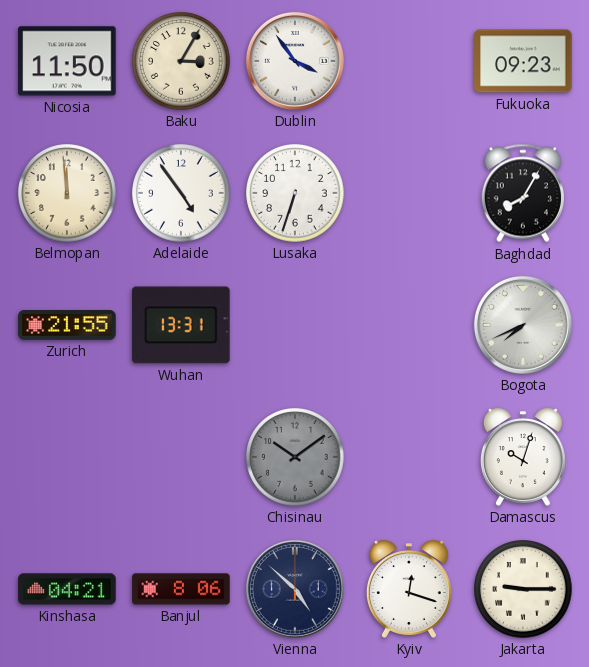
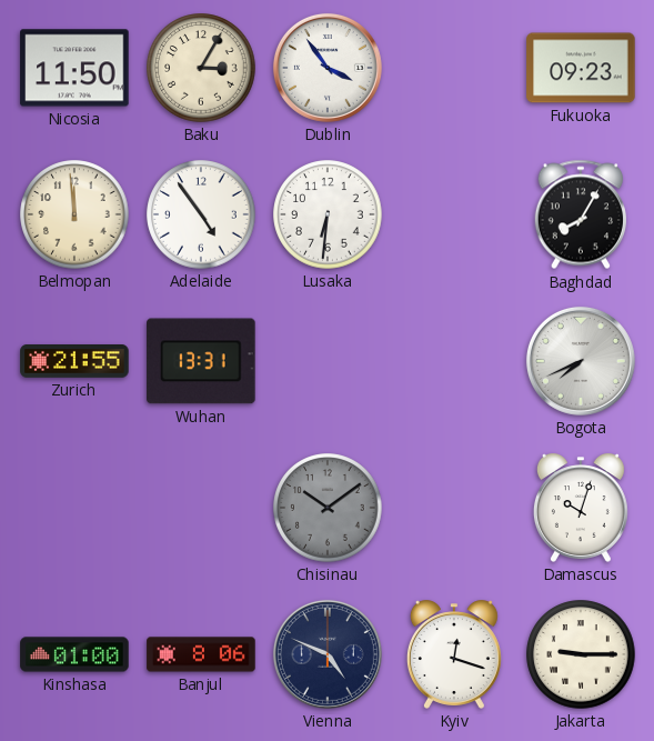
Lusaka: 6:33 -> 6:31
Kinshasa: 04:21 -> 01:00
Vienna: 4:52 -> 4:49
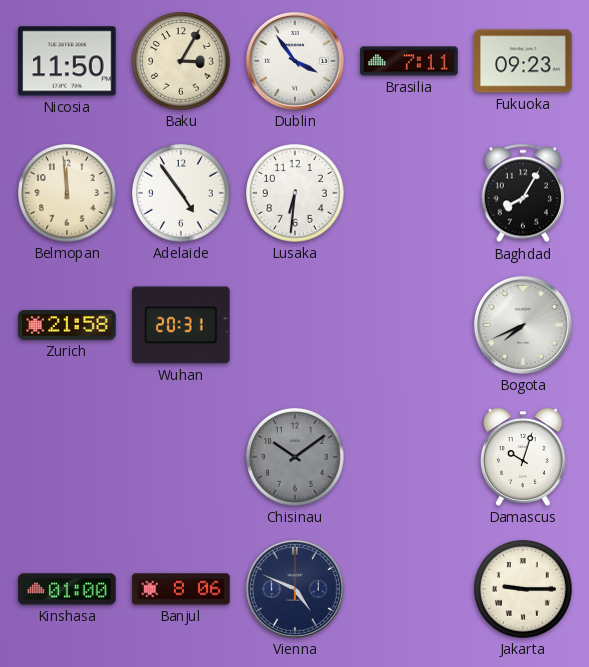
Brasilia: none -> 7:11
Zurich: 21:55 -> 21:58
Wuhan: 13:31 -> 20:31
Kyiv: 12:18 -> none
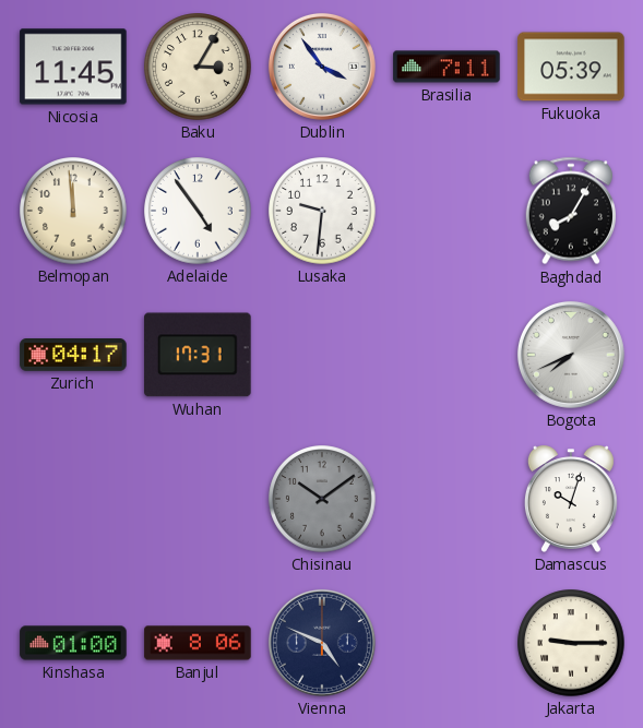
Nicosia: 11:50 -> 11:45
Fukuoka: 09:23 -> 05:39
Lusaka: 6:31 -> 9:31
Zurich: 21:58 -> 04:17
Wuhan: 20:31 -> 17:31
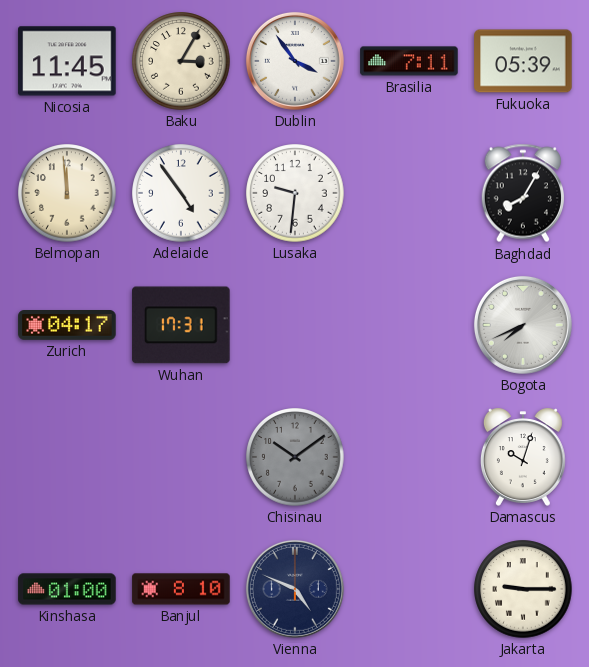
Banjul: 8:06 -> 8:10
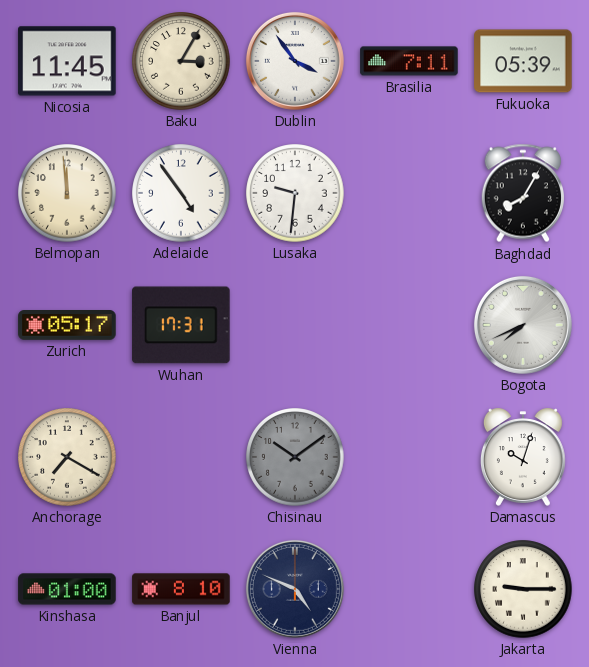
Zurich: 04:17 -> 05:17
Anchorage: none -> 7:20
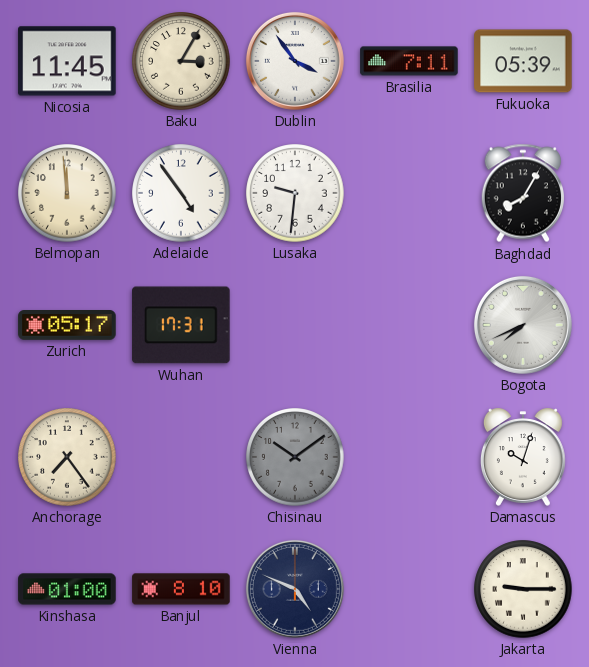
Anchorage: 7:20 -> 7:24
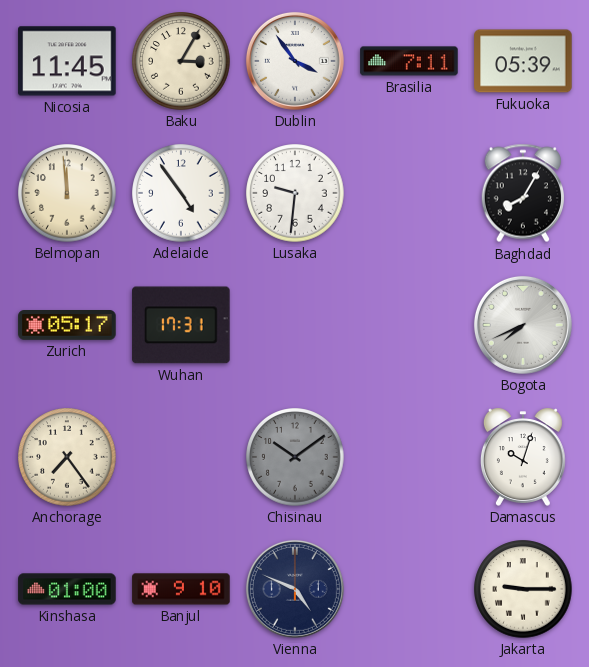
Banjul: 8:10 -> 9:10
